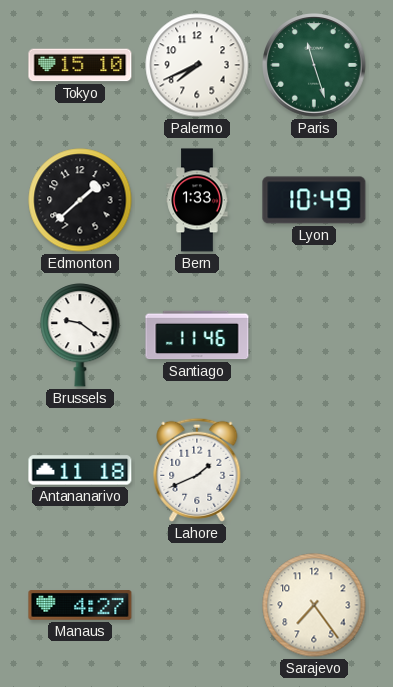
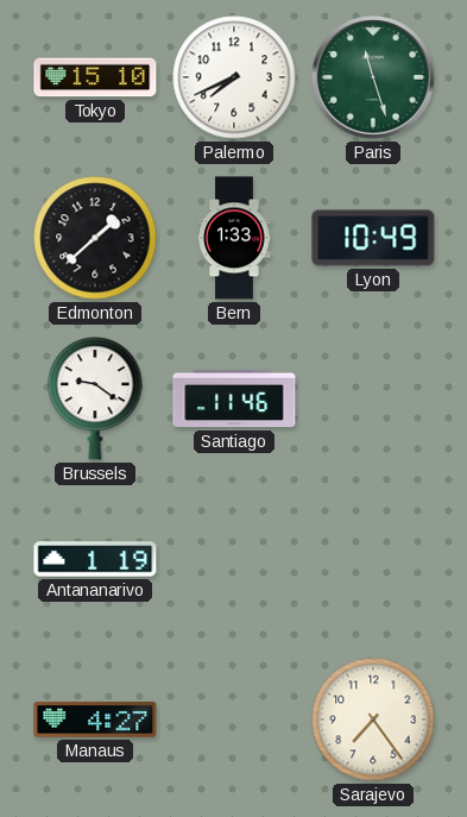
Antananarivo: 11:18 -> 1:19
Lahore: 1:41 -> none
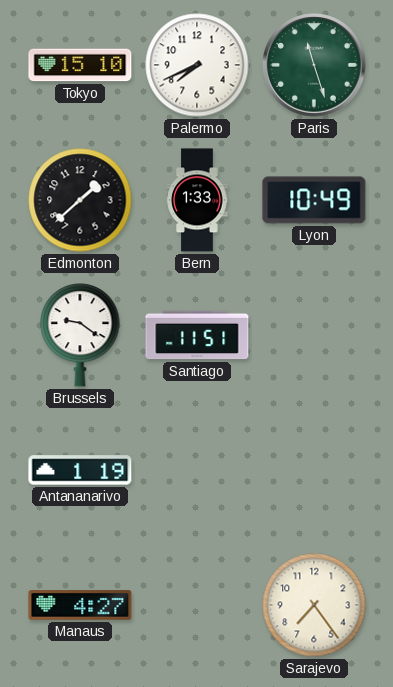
Santiago: 11:46 -> 11:51
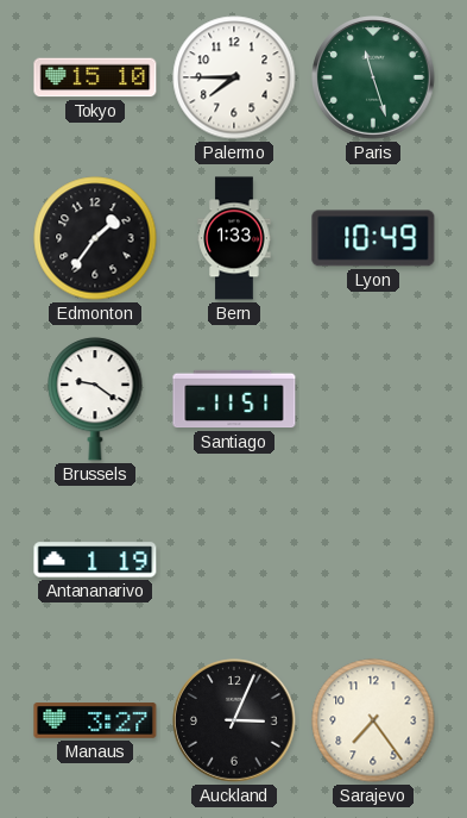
Palermo: 7:41 -> 7:45
Edmonton: 1:38 -> 1:36
Manaus: 4:27 -> 3:27
Auckland: none -> 3:04
